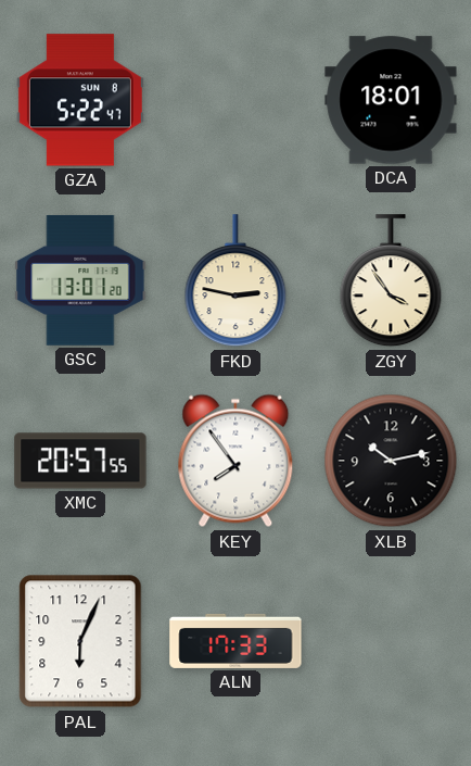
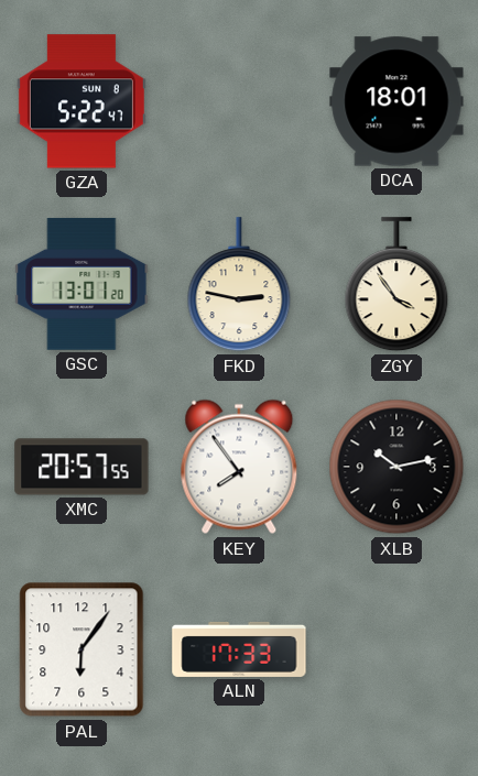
PAL: 6:04 -> 6:06
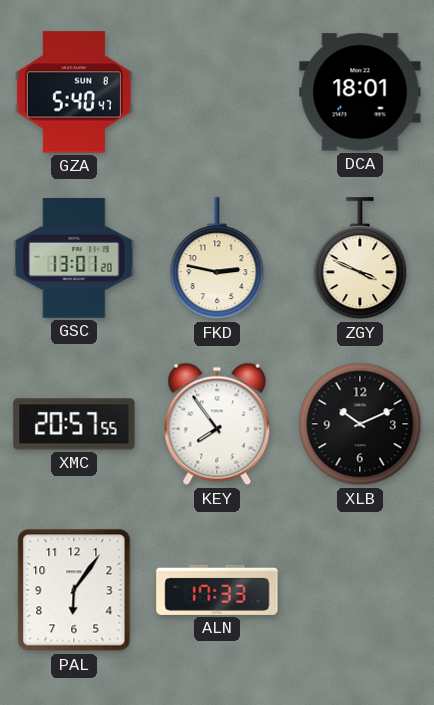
GZA: 5:22 -> 5:40
ZGY: 3:54 -> 3:49
XLB: 10:13 -> 10:11
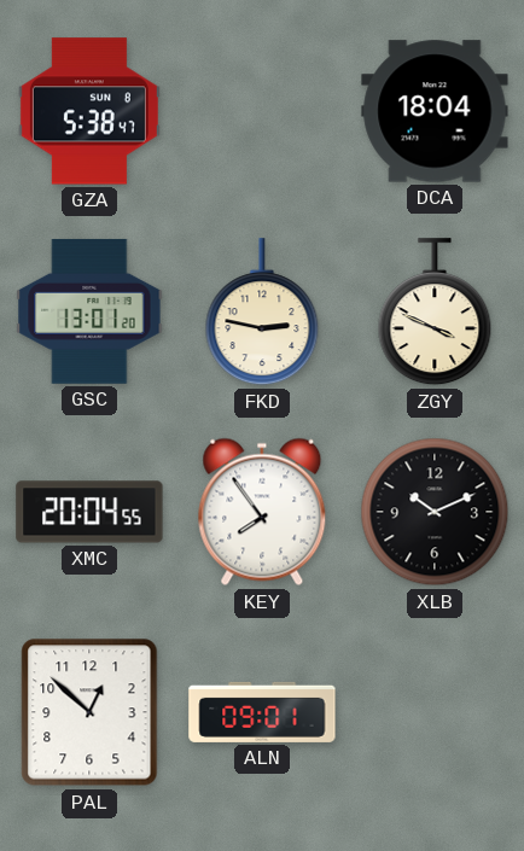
GZA: 5:40 -> 5:38
DCA: 18:01 -> 18:04
XMC: 20:57 -> 20:04
PAL: 6:06 -> 12:52
ALN: 17:33 -> 09:01
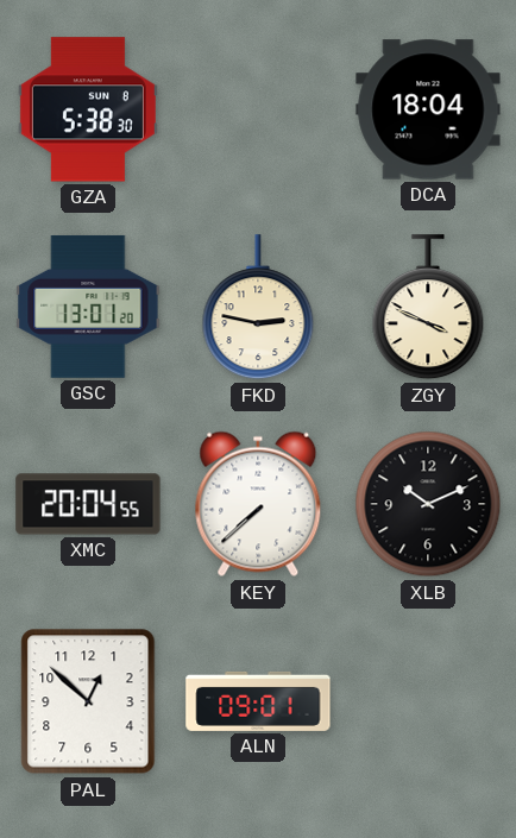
GZA: 5:38:47 -> 5:38:30
KEY: 7:54 -> 7:38
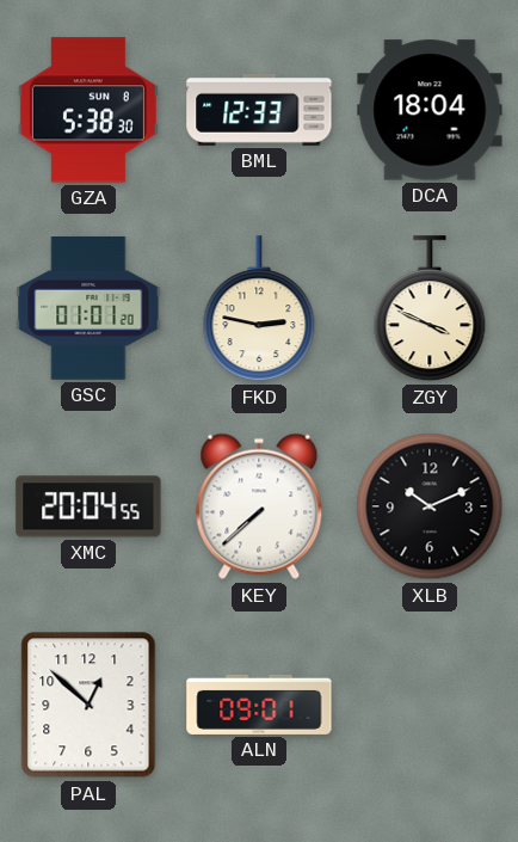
BML: none -> 12:33
GSC: 13:01 -> 01:01
